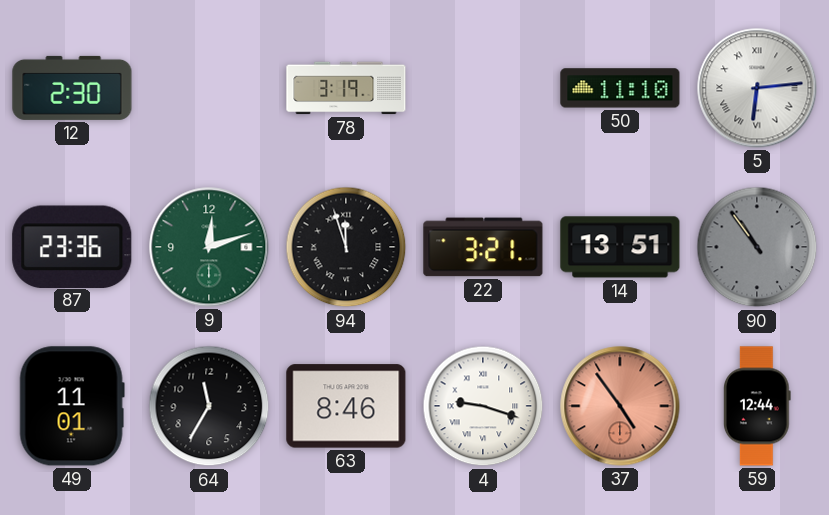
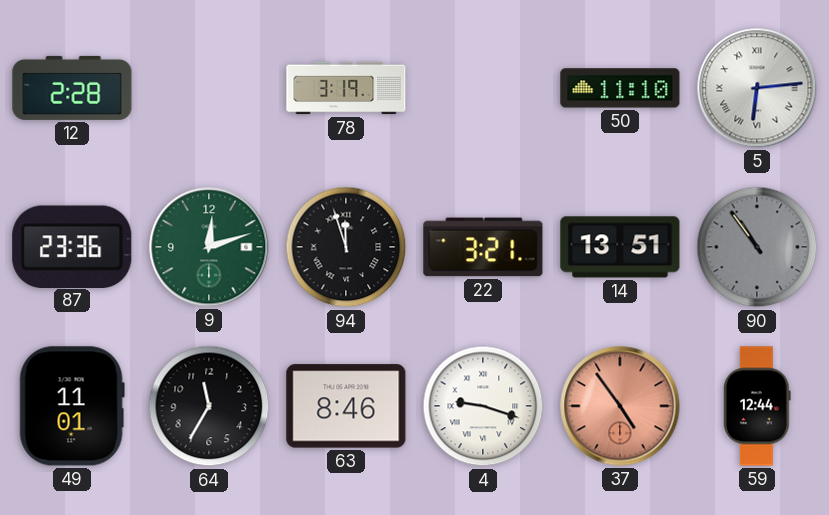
12: 2:30 -> 2:28
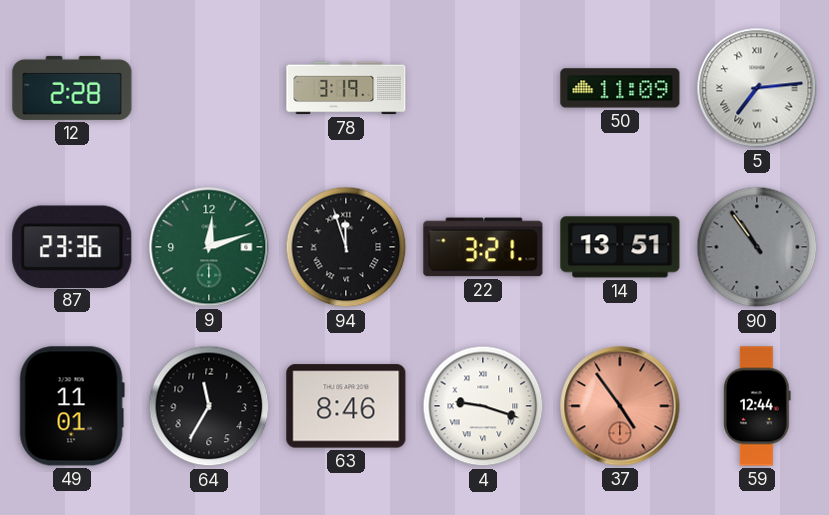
50: 11:10 -> 11:09
5: 6:14 -> 7:14
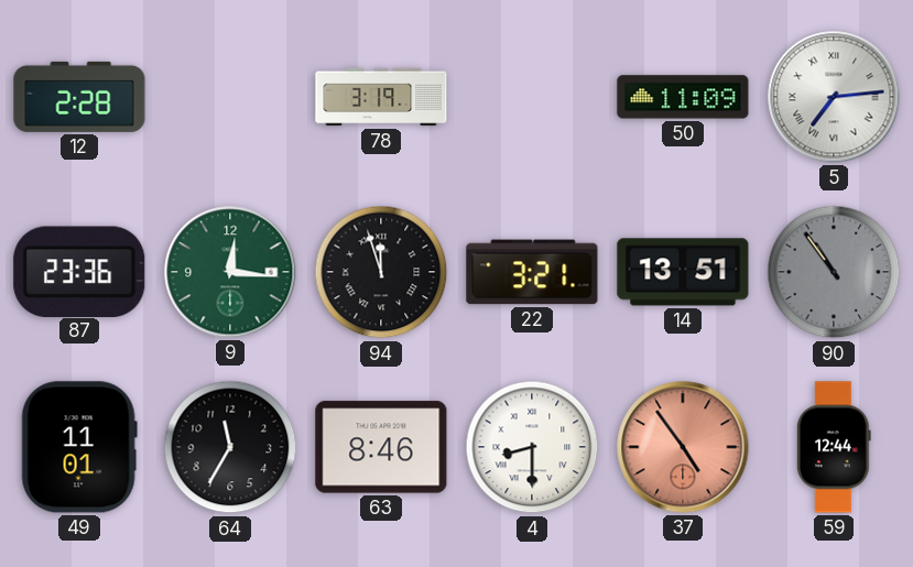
9: 12:12 -> 12:16
4: 9:18 -> 8:30
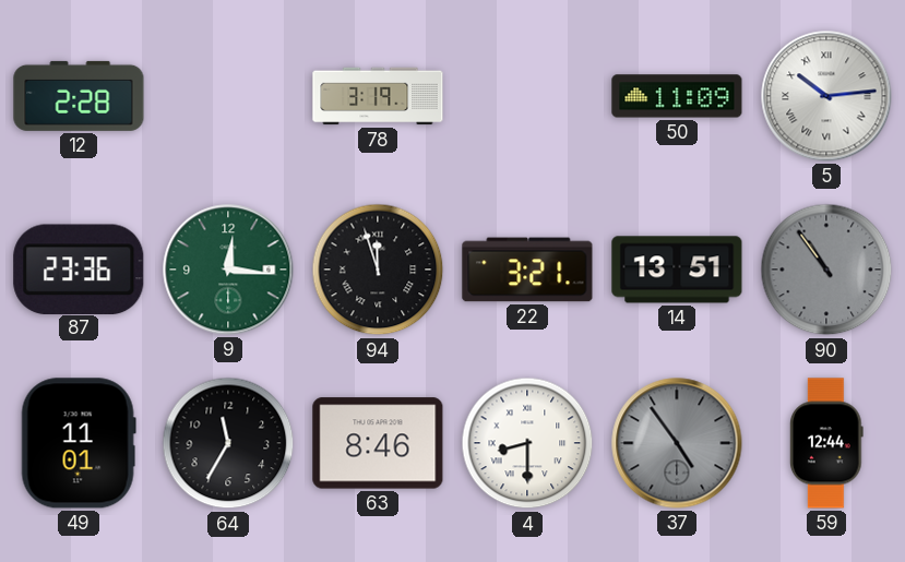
5: 7:14 -> 10:14
37 dial: salmon -> grey
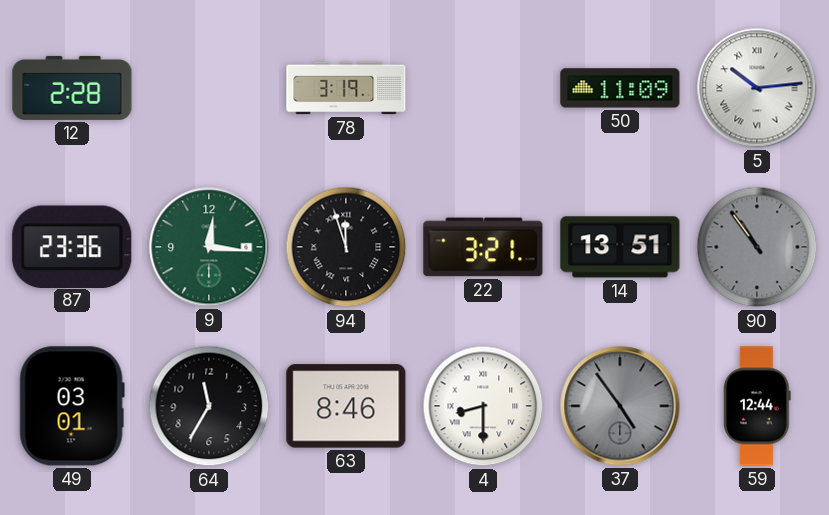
49: 11:01 -> 03:01
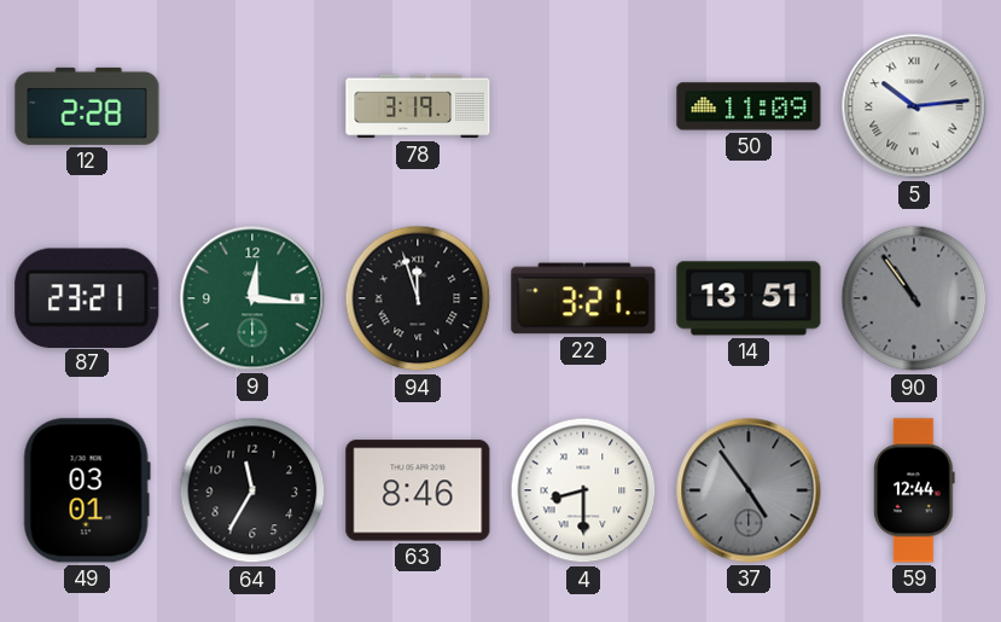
87: 23:36 -> 23:21
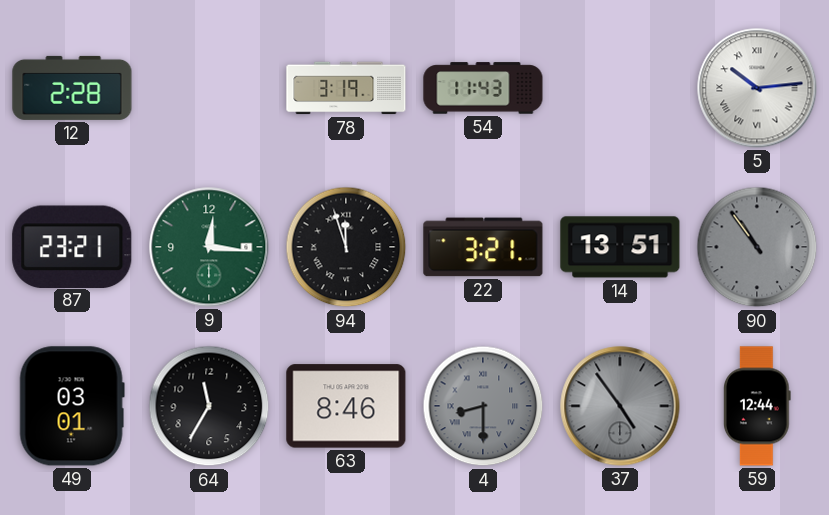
54: none -> 11:43
50: 11:09 -> none
4 dial: white -> grey
